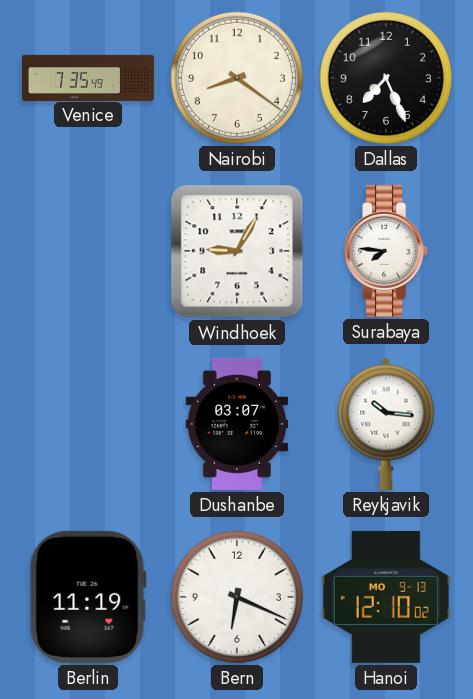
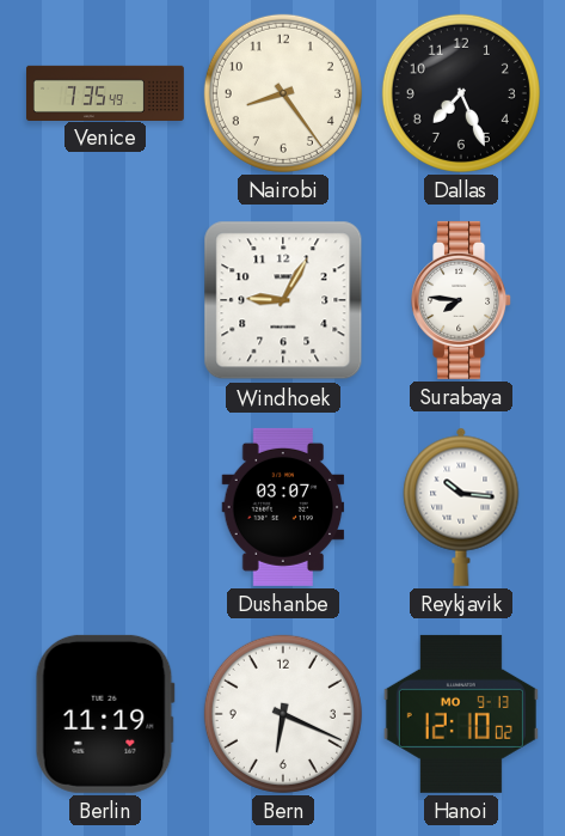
Nairobi: 8:21 -> 8:24
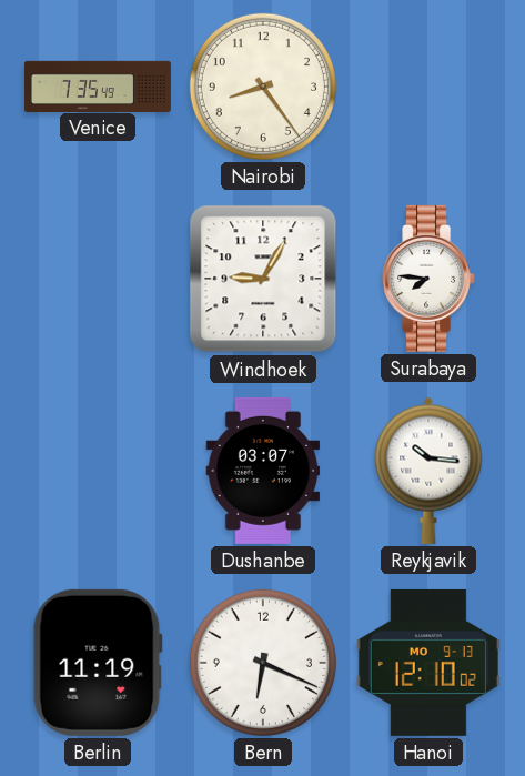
Dallas: 7:26 -> none
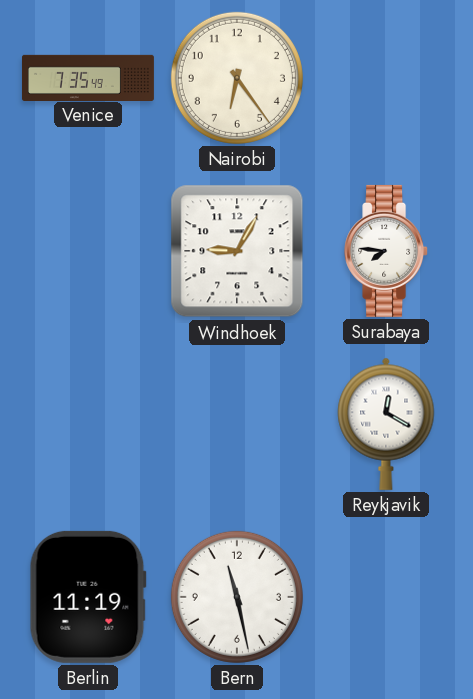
Nairobi: 8:24 -> 6:24
Dushanbe: 03:07 -> none
Reykjavik: 10:16 -> 12:20
Bern: 6:19 -> 11:28
Hanoi: 12:10 -> none
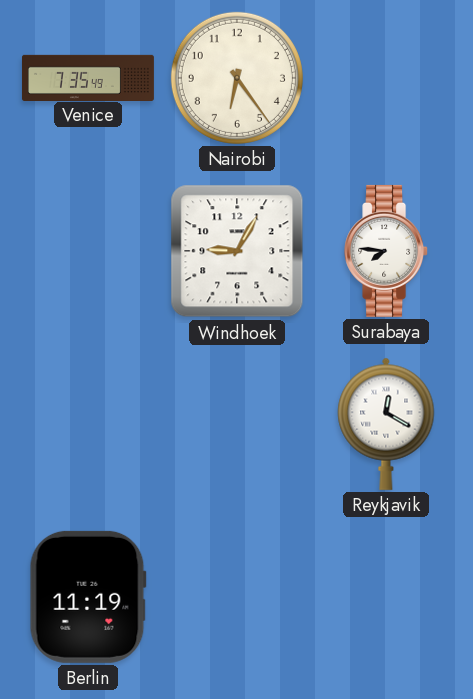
Bern: 11:28 -> none
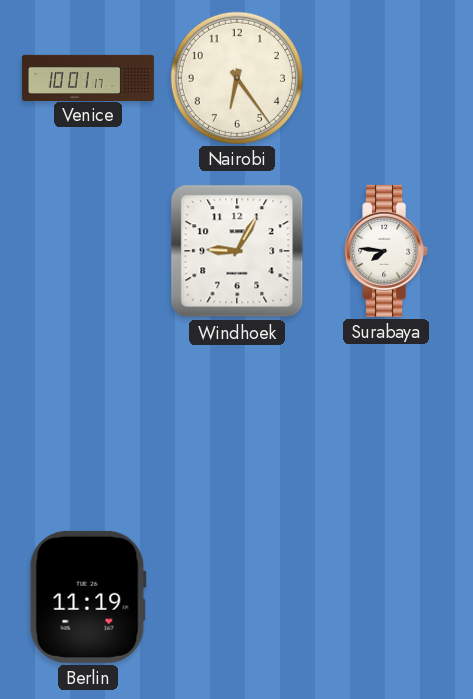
Venice: 7:35 -> 10:01
Reykjavik: 12:20 -> none
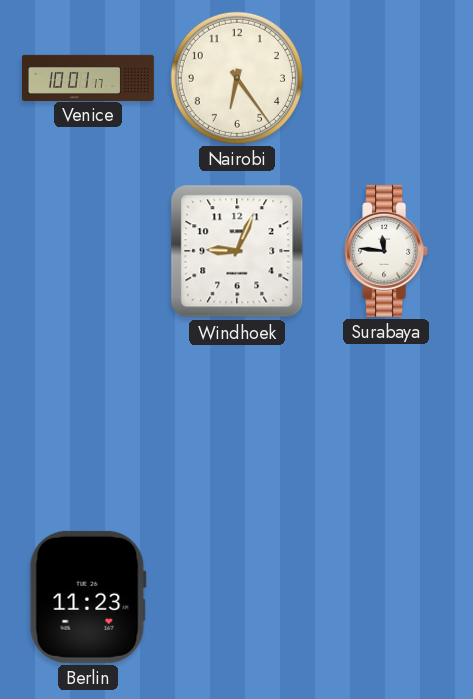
Windhoek: 9:05 -> 9:04
Surabaya: 7:46 -> 11:46
Berlin: 11:19 -> 11:23
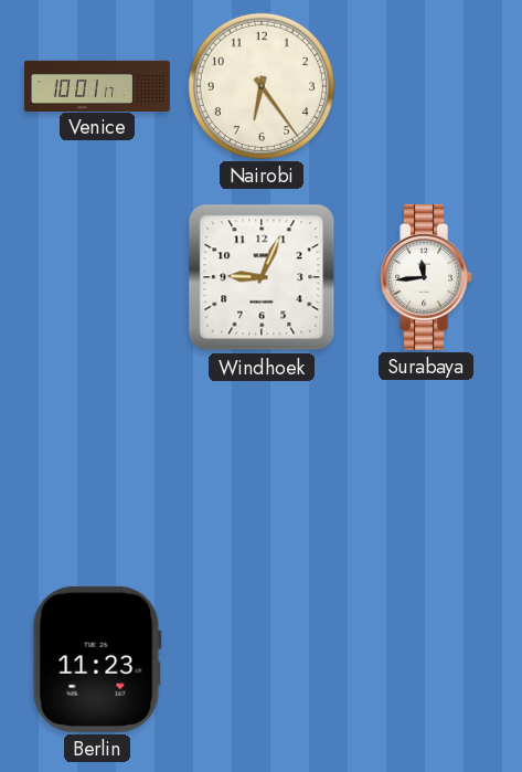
Surabaya: 11:46 -> 11:44
